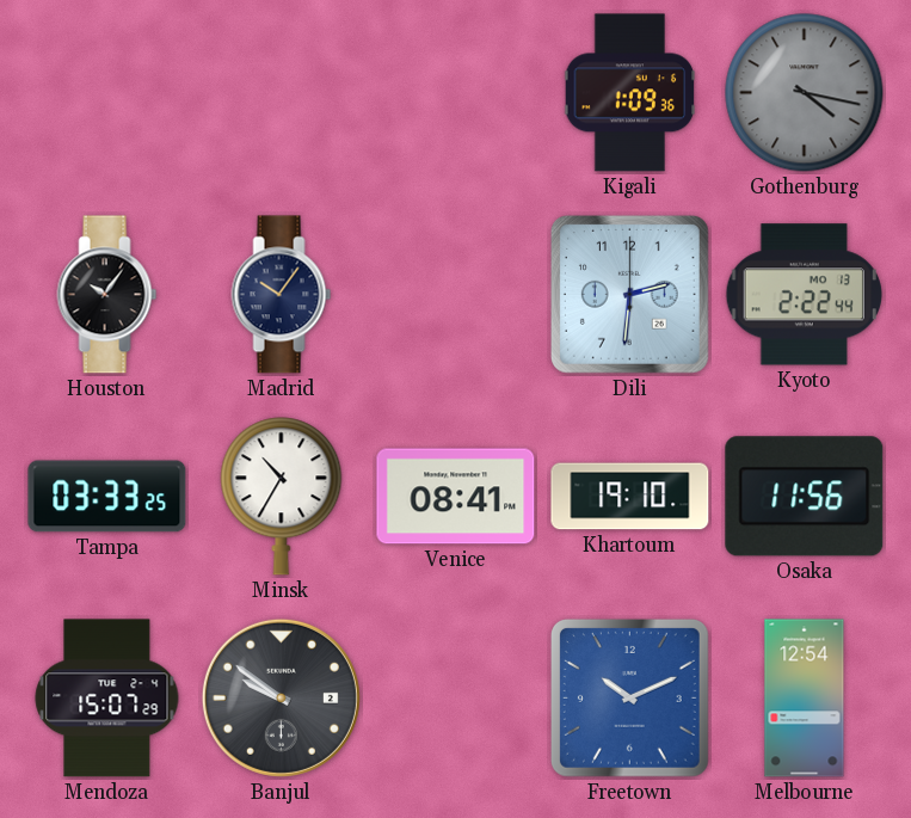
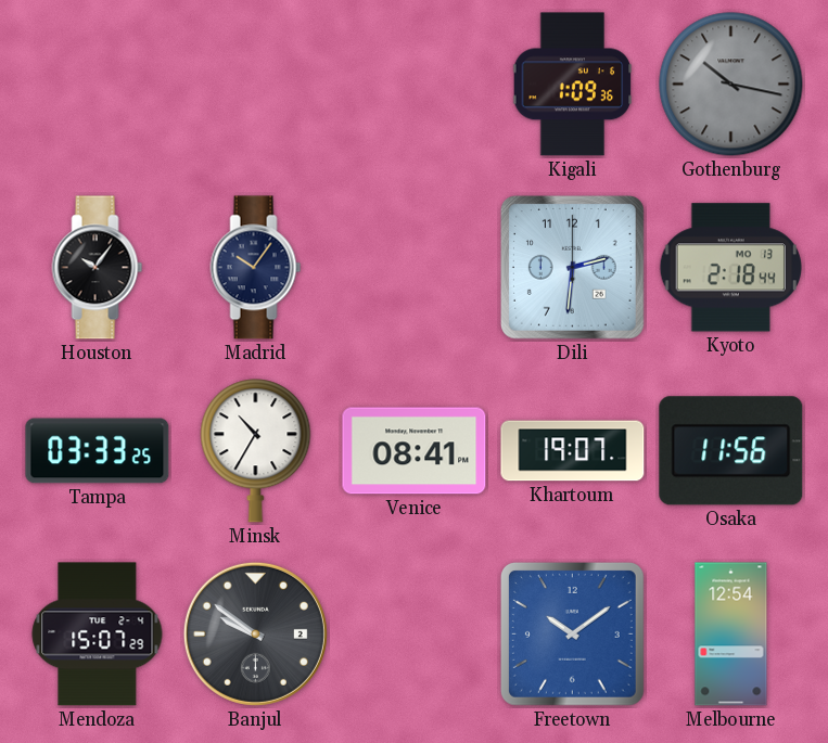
Gothenburg: 4:17 -> 10:17
Kyoto: 2:22 -> 2:18
Khartoum: 19:10 -> 19:07
Freetown: 10:11 -> 10:09
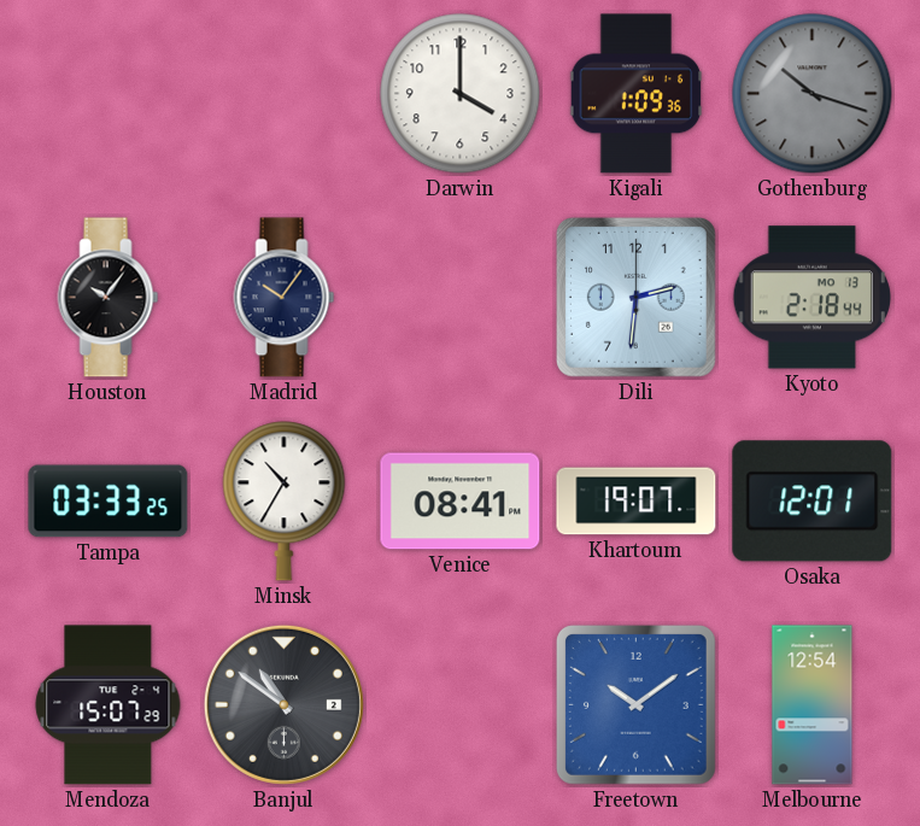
Darwin: none -> 4:00
Gothenburg: 10:17 -> 10:18
Osaka: 11:56 -> 12:01
Banjul: 9:51 -> 10:51
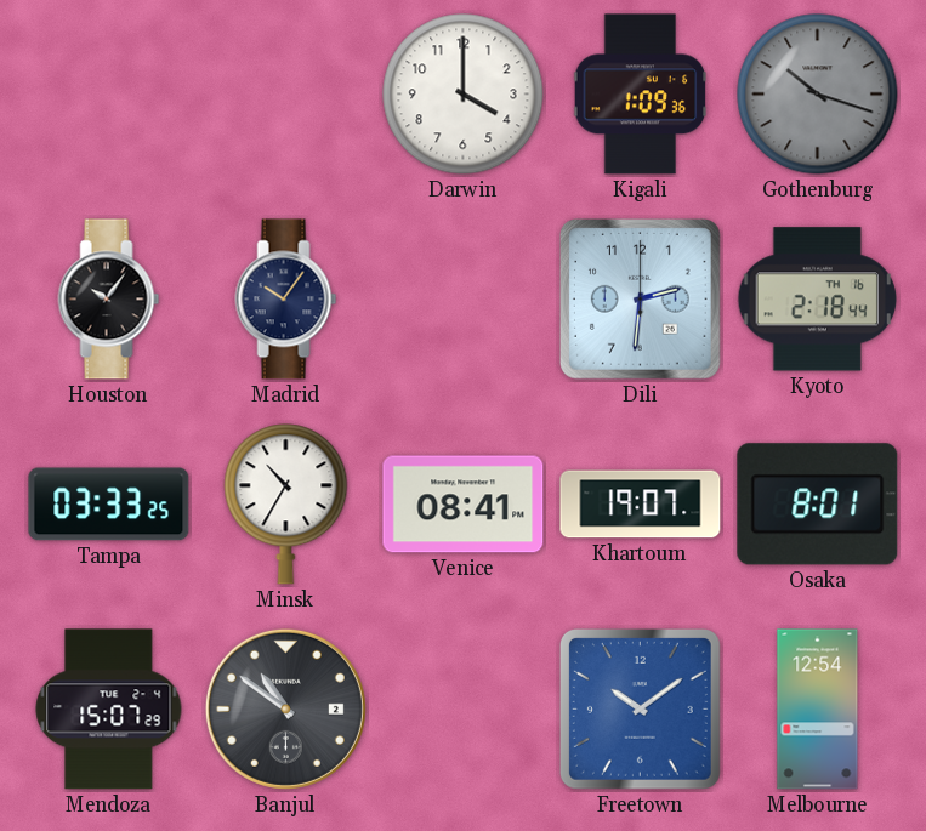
Kyoto date: MO 13 -> TH 16
Osaka: 12:01 -> 8:01
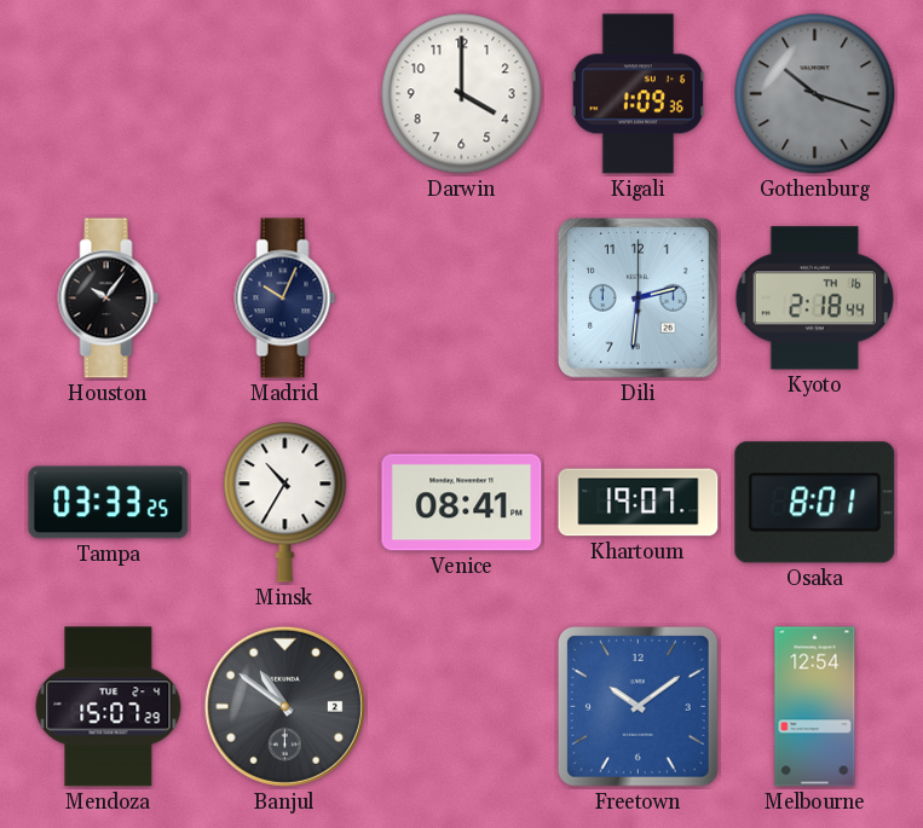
Madrid: 10:06 -> 10:04
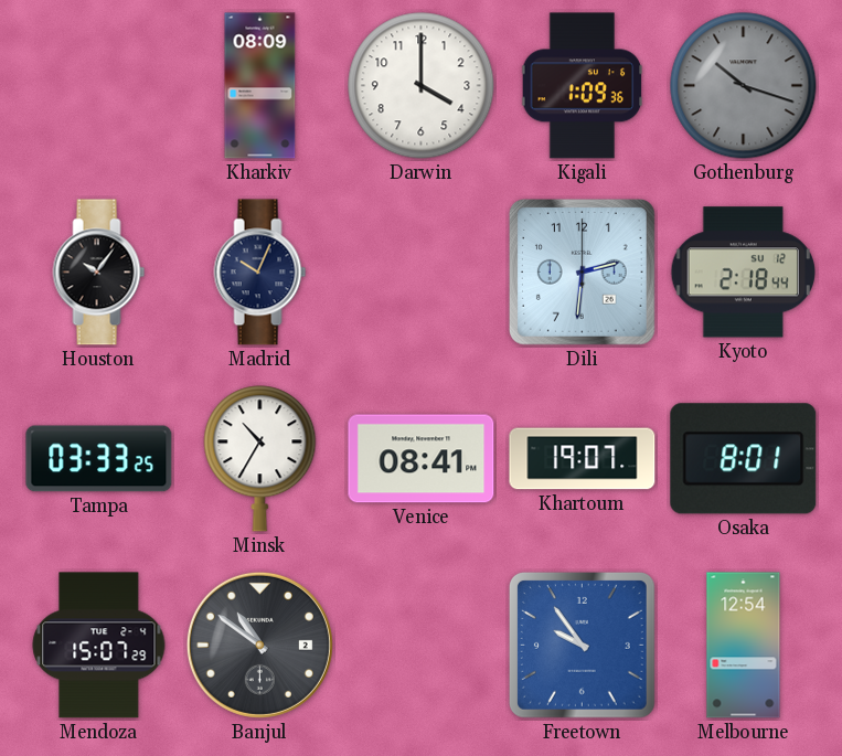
Kharkiv: none -> 08:09
Kyoto date: TH 16 -> SU 12
Freetown: 10:09 -> 9:54
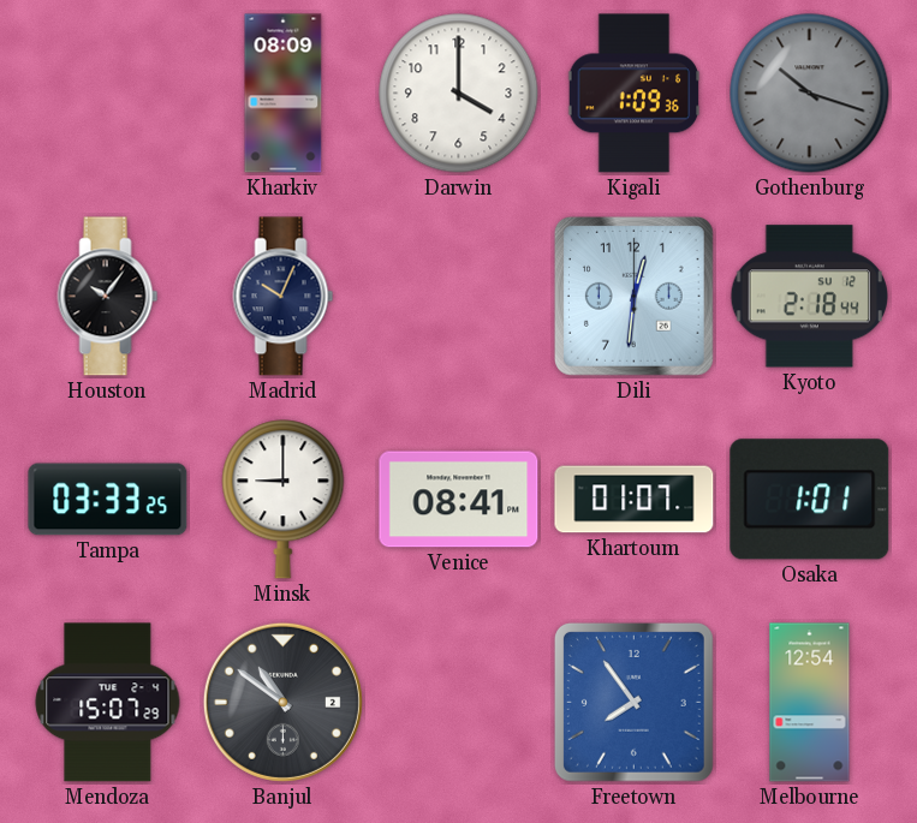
Dili: 2:31 -> 12:31
Minsk: 10:35 -> 9:00
Khartoum: 19:07 -> 01:07
Osaka: 8:01 -> 1:01
Freetown: 9:54 -> 7:54
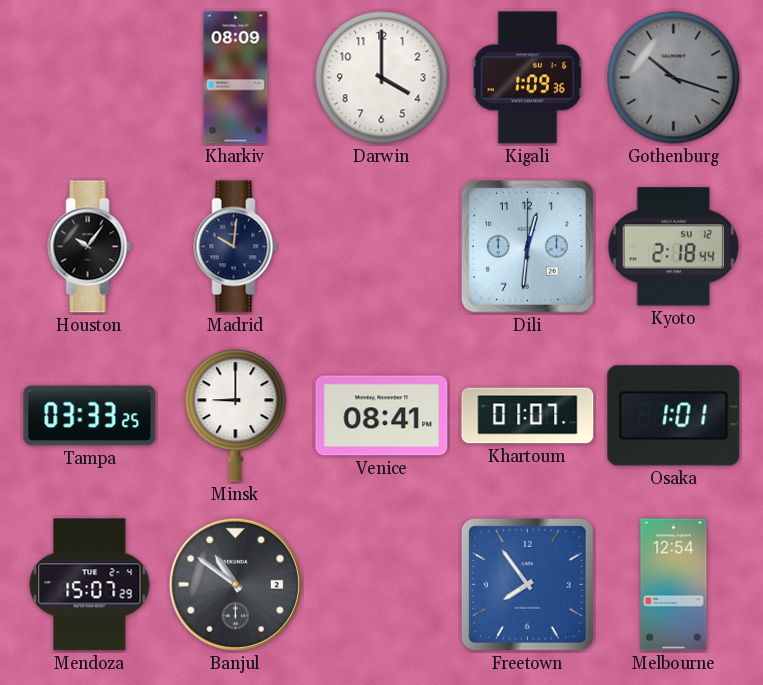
Madrid: 10:04 -> 10:01
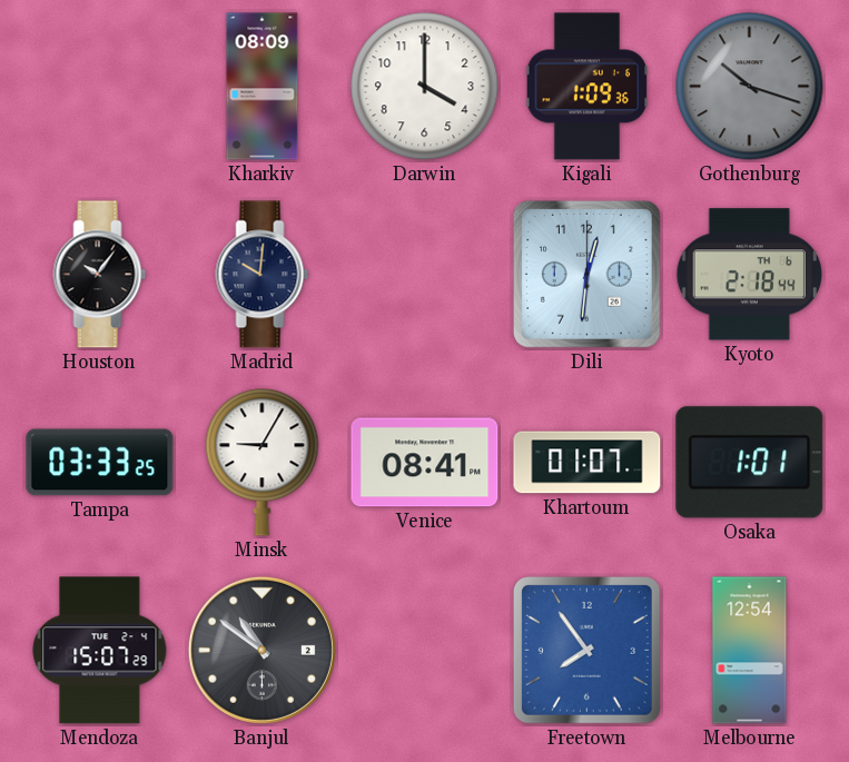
Kyoto date: SU 12 -> TH 6
Minsk: 9:00 -> 9:05
